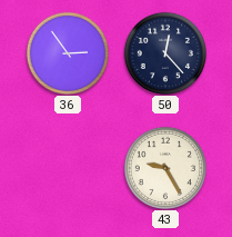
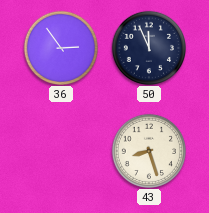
50: 12:23 -> 11:56
43: 9:25 -> 8:27
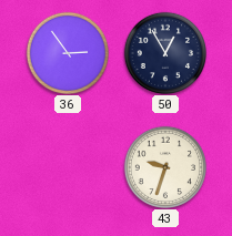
50: 11:56 -> 12:55
43: 8:27 -> 9:33
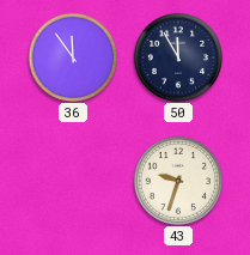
36: 2:54 -> 11:54
50: 12:55 -> 11:55
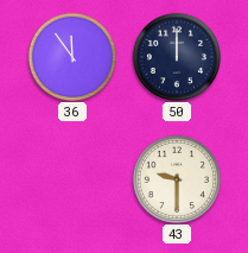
50: 11:55 -> 12:00
43: 9:33 -> 9:30
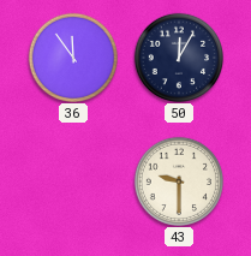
50: 12:00 -> 12:05
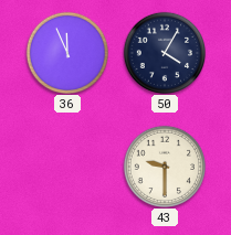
36: 11:54 -> 11:56
50: 12:05 -> 4:05
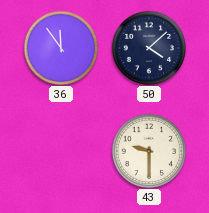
36: 11:56 -> 11:54
50: 4:05 -> 4:08
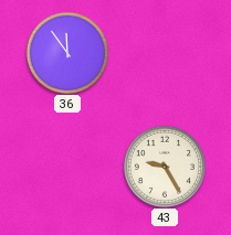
50: 4:08 -> none
43: 9:30 -> 9:25
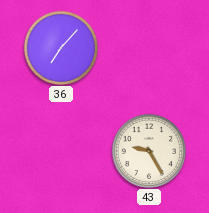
36: 11:54 -> 7:07
